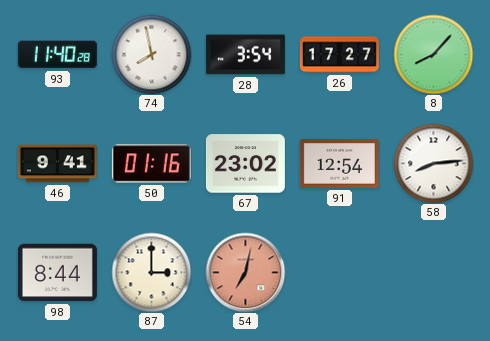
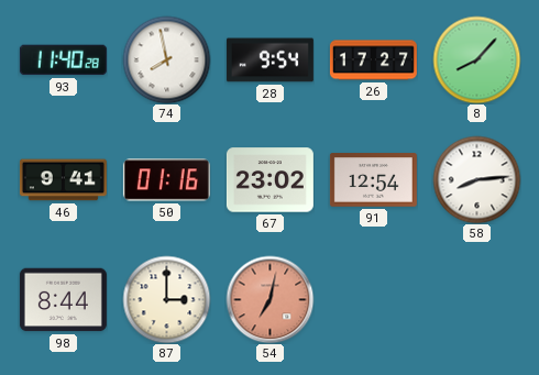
28: 3:54 -> 9:54
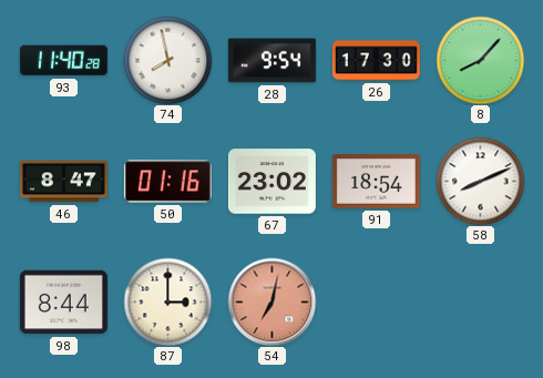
26: 17:27 -> 17:30
46: 9:41 -> 8:47
91: 12:54 -> 18:54
58: 8:14 -> 8:11
